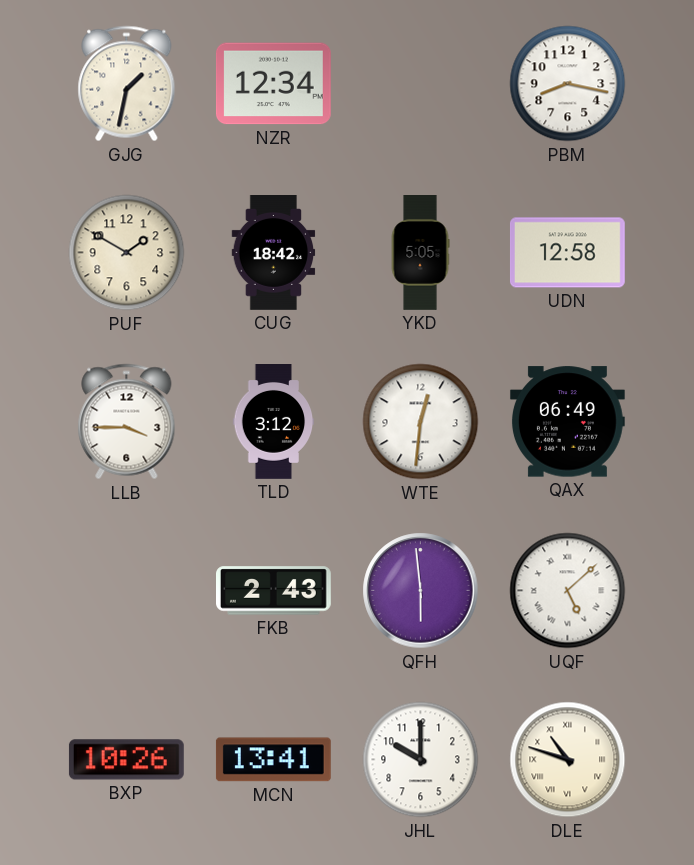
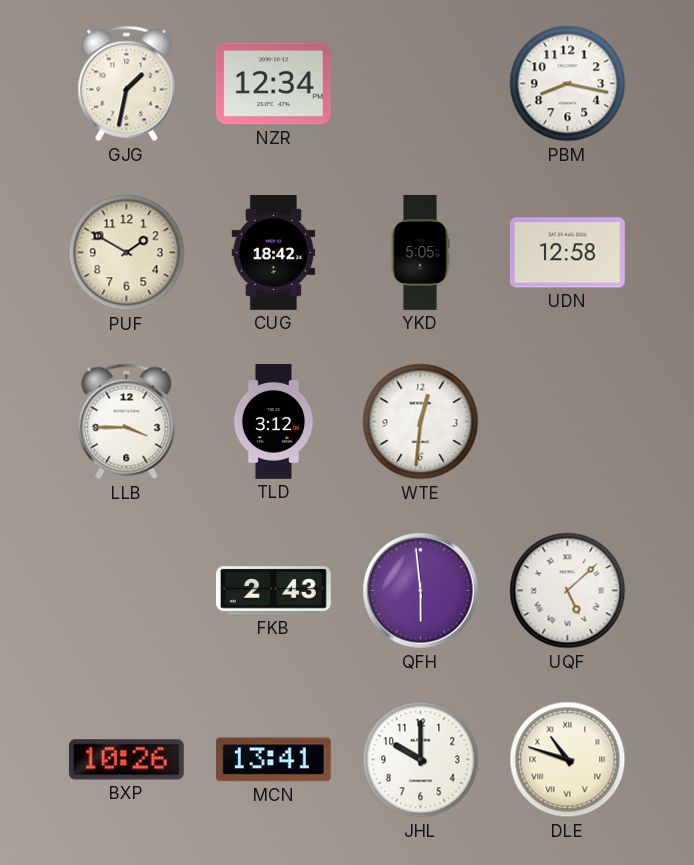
QAX: 06:49 -> none
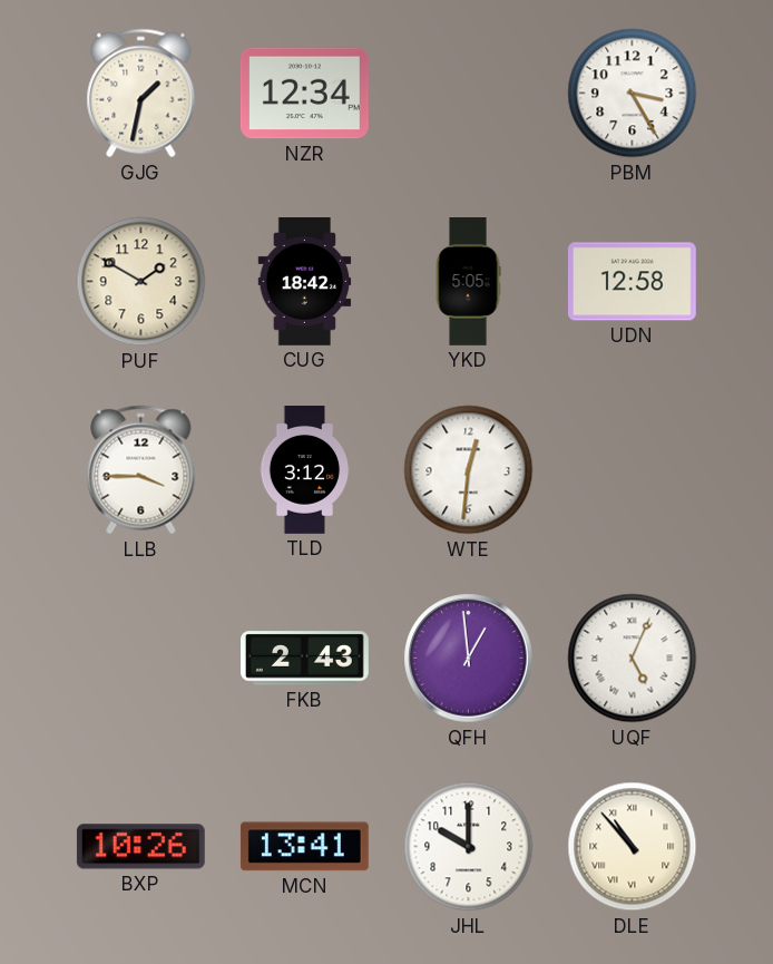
PBM: 8:17 -> 3:25
QFH: 5:59 -> 12:59
UQF: 5:08 -> 5:04
DLE: 10:48 -> 10:53
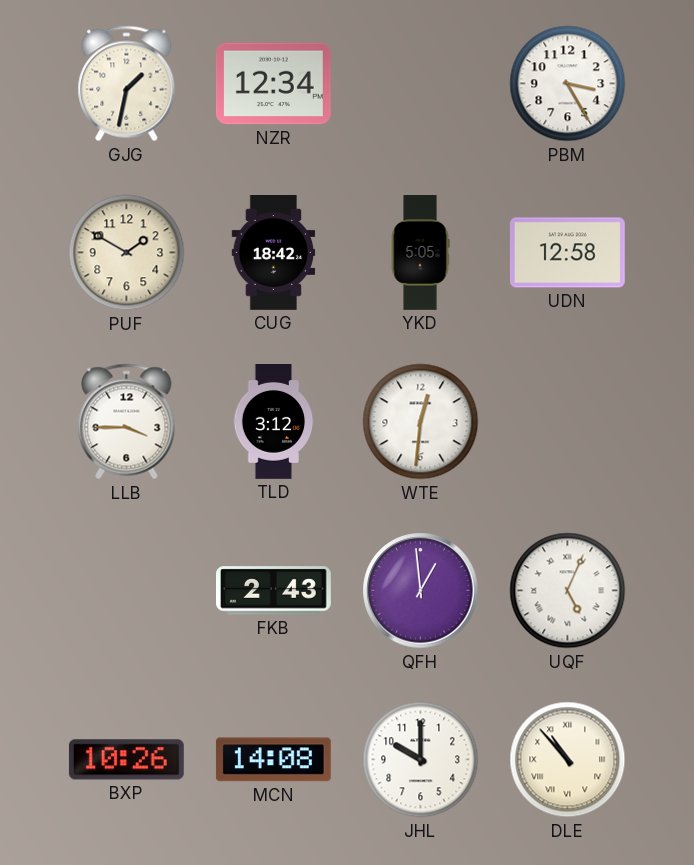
MCN: 13:41 -> 14:08
